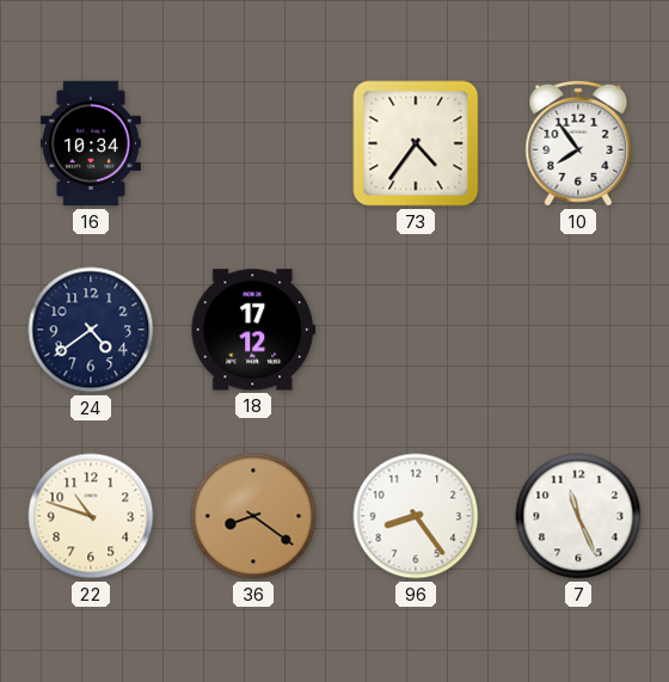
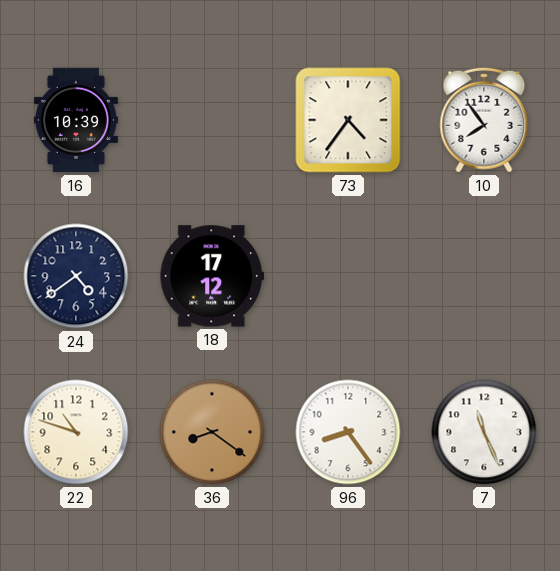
16: 10:34 -> 10:39
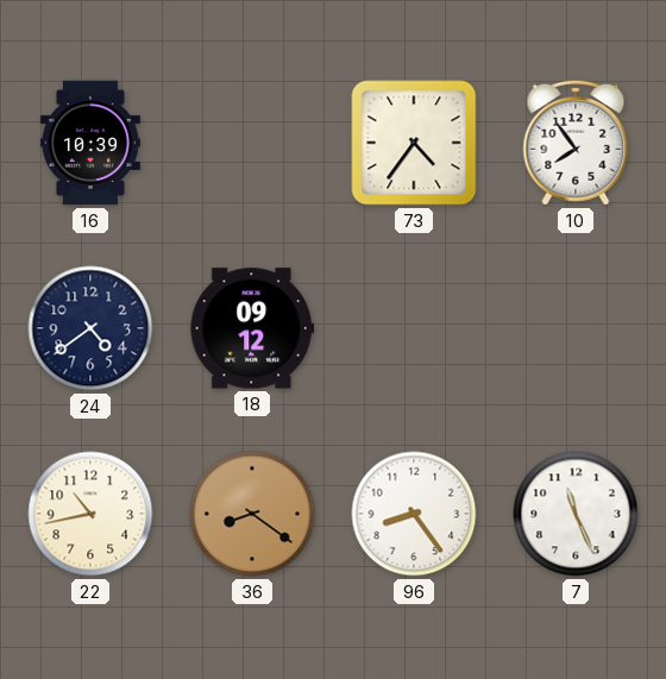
18: 17:12 -> 09:12
22: 10:48 -> 10:43
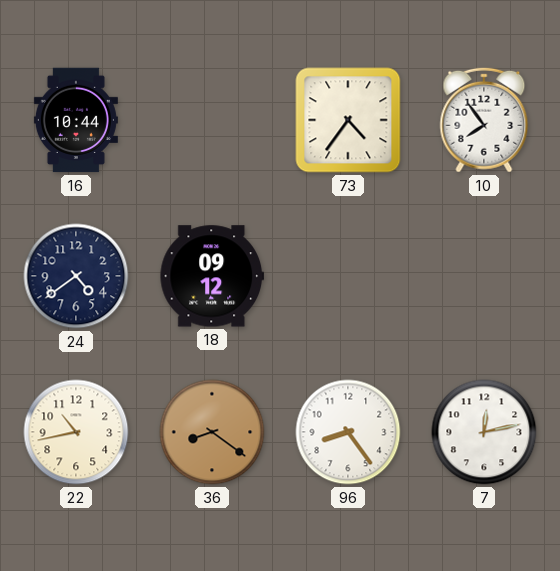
16: 10:39 -> 10:44
7: 11:26 -> 12:13
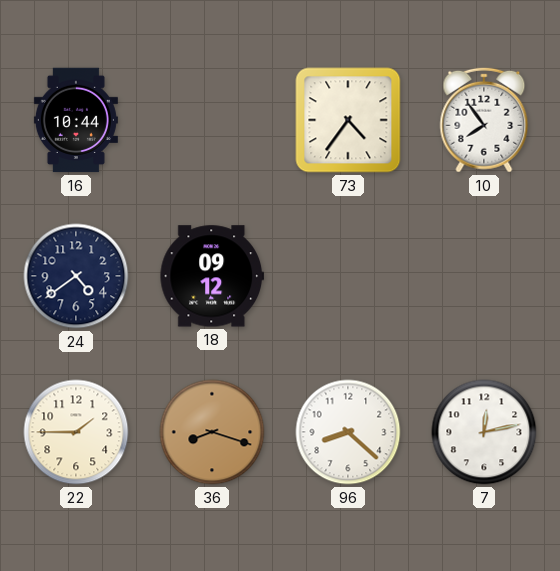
22: 10:43 -> 1:45
36: 8:21 -> 8:18
96: 8:24 -> 8:22
